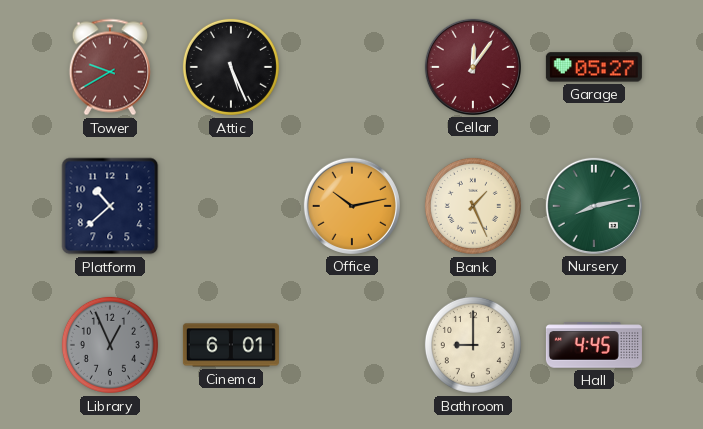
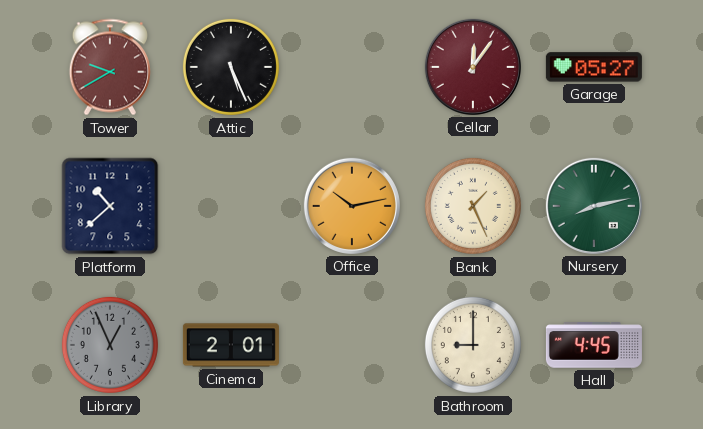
Cinema: 6:01 -> 2:01
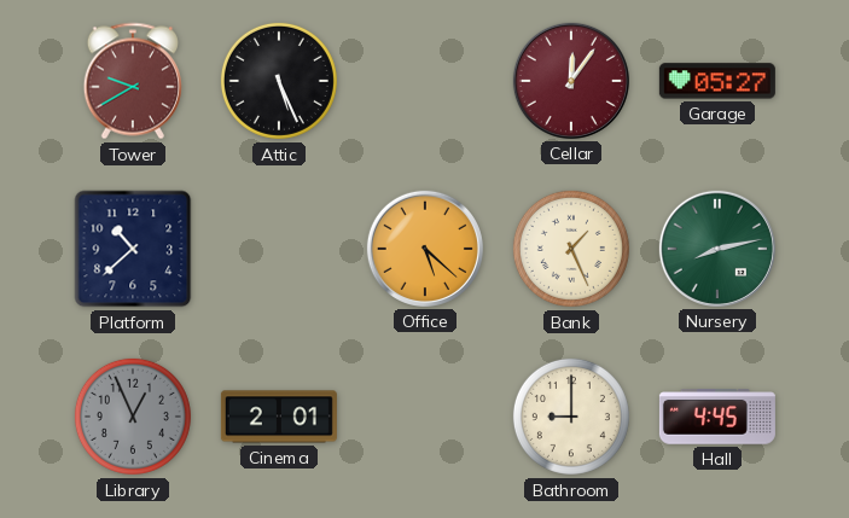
Office: 10:13 -> 5:22
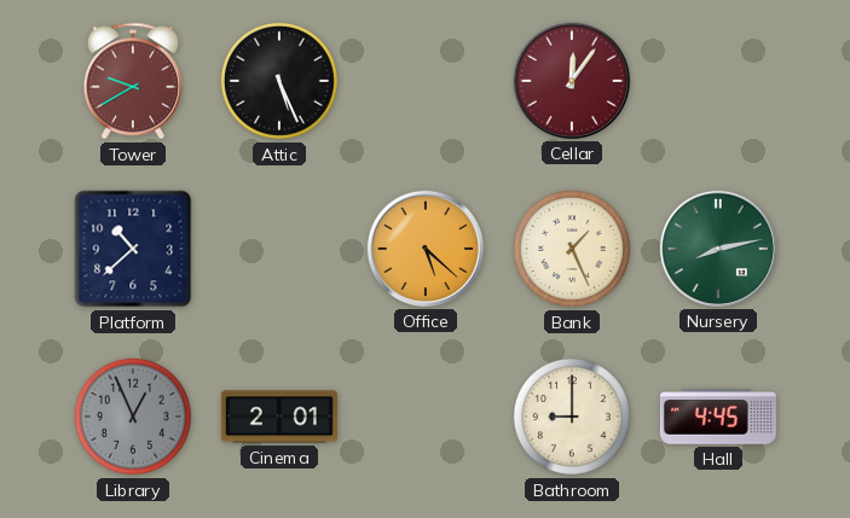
Garage: 05:27 -> none
